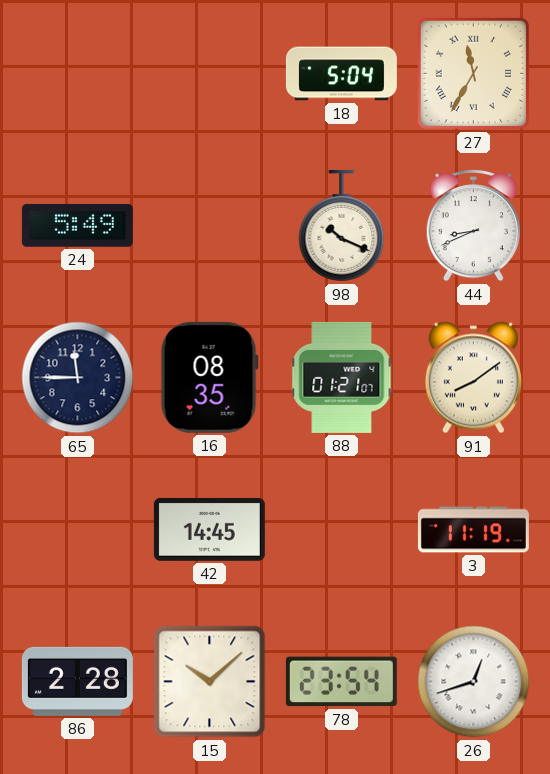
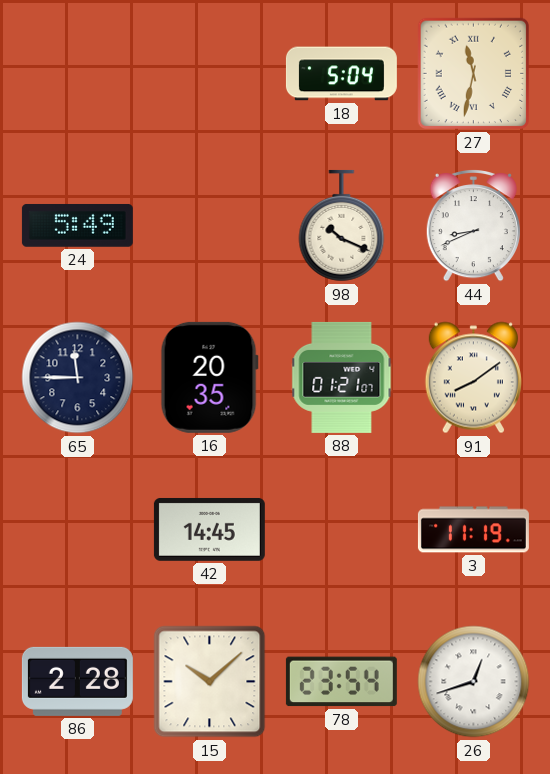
27: 11:35 -> 11:32
16: 08:35 -> 20:35
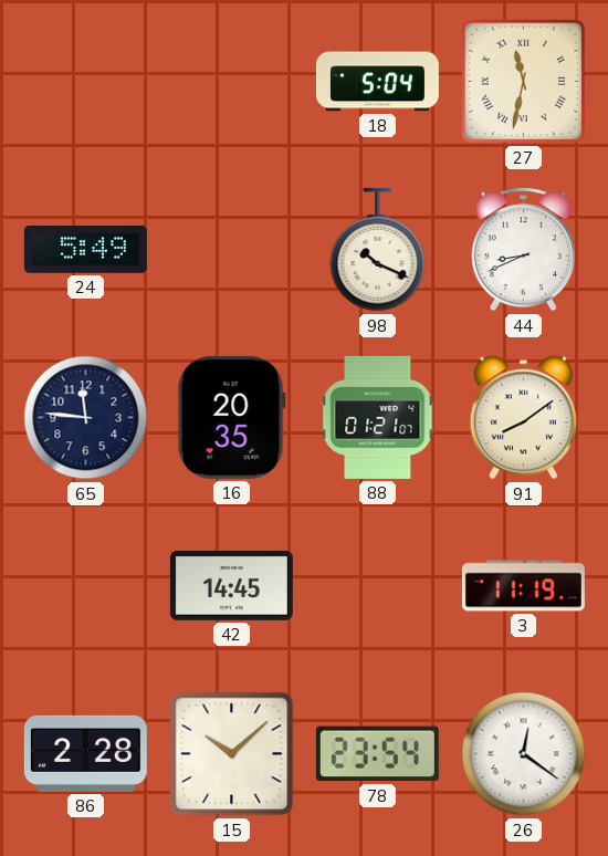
65: 11:45 -> 11:46
26: 12:42 -> 12:21
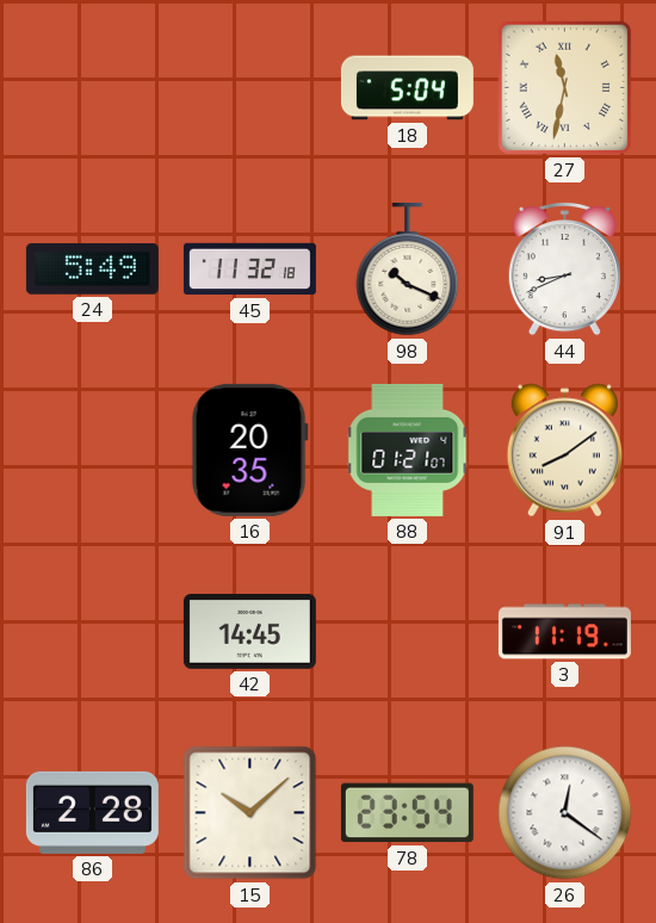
45: none -> 11:32
65: 11:46 -> none
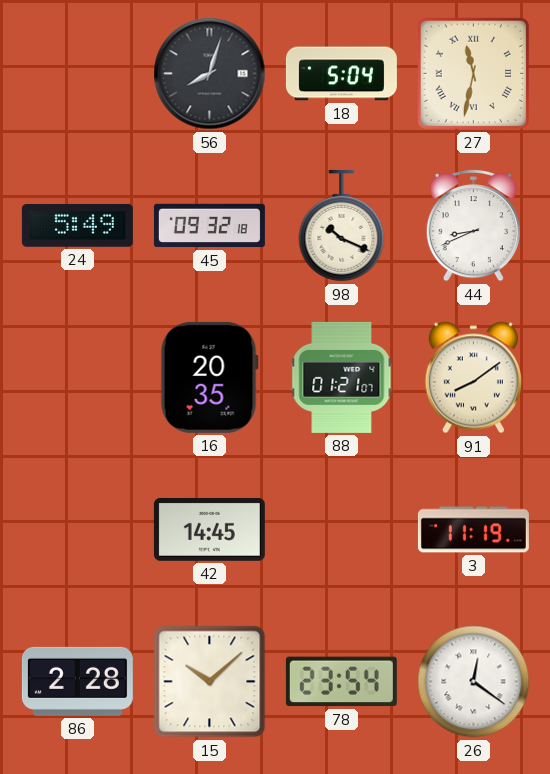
56: none -> 8:03
45: 11:32 -> 09:32
